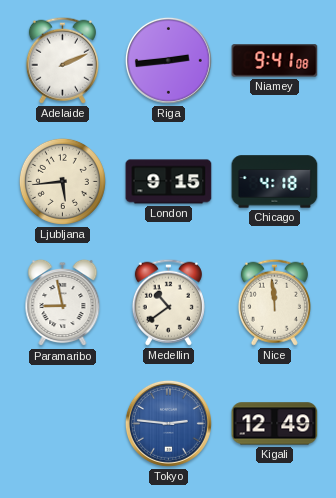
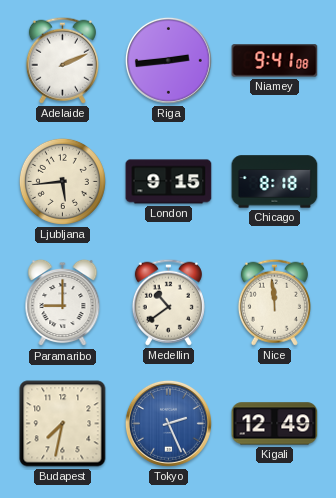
Chicago: 4:18 -> 8:18
Paramaribo: 8:58 -> 9:00
Budapest: none -> 7:32
Tokyo: 2:46 -> 2:26
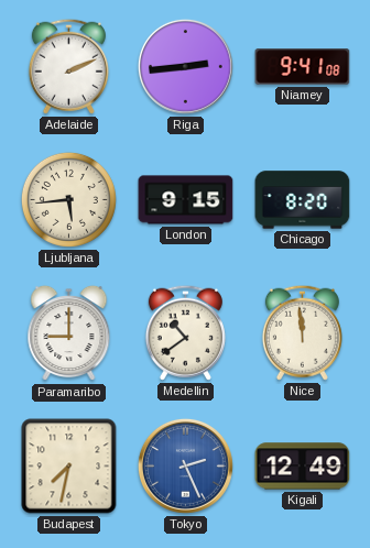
Chicago: 8:18 -> 8:20
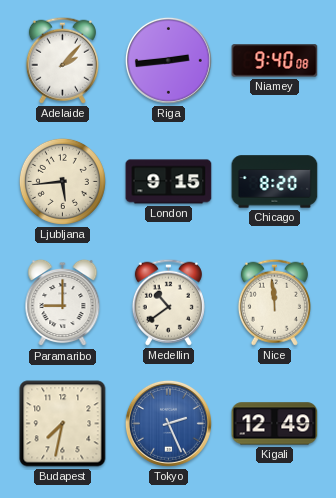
Adelaide: 2:11 -> 2:07
Niamey: 9:41 -> 9:40
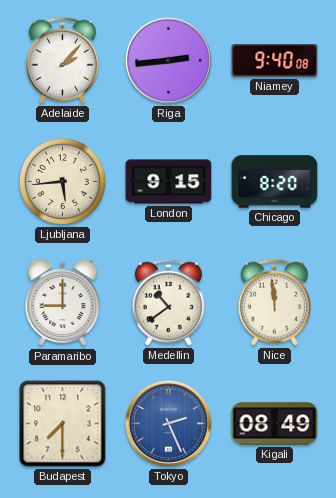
Budapest: 7:32 -> 7:30
Kigali: 12:49 -> 08:49
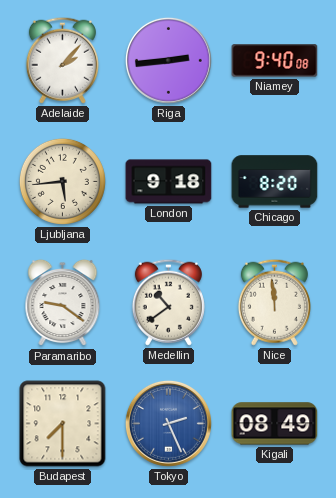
London: 9:15 -> 9:18
Paramaribo: 9:00 -> 9:21
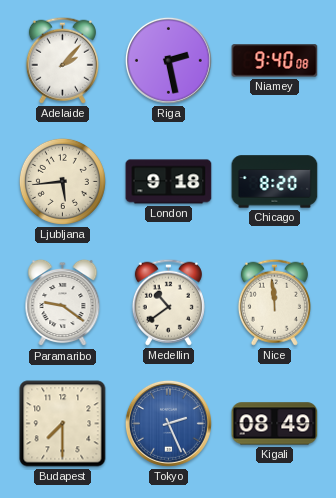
Riga: 2:44 -> 2:28
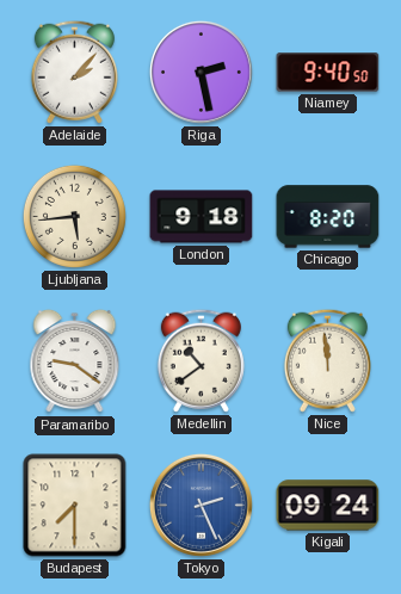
Niamey: 9:40:08 -> 9:40:50
Kigali: 08:49 -> 09:24
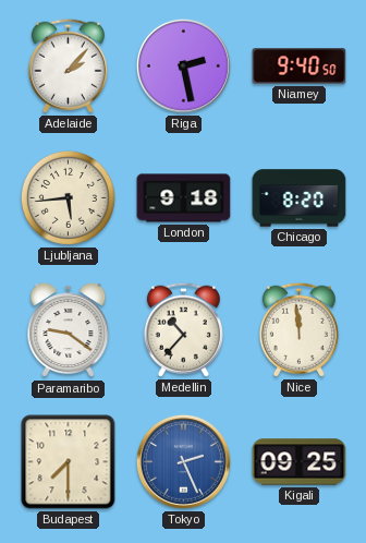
Medellin: 10:39 -> 10:37
Kigali: 09:24 -> 09:25
